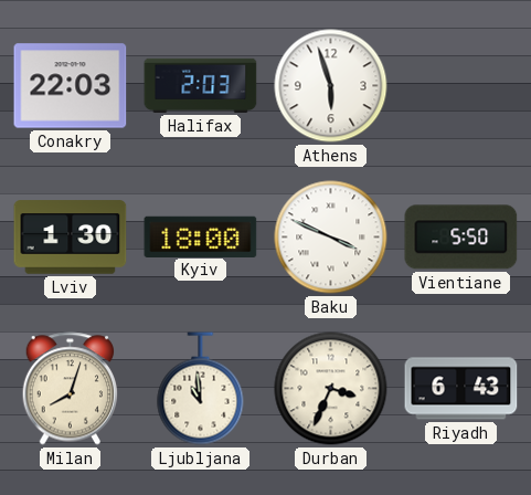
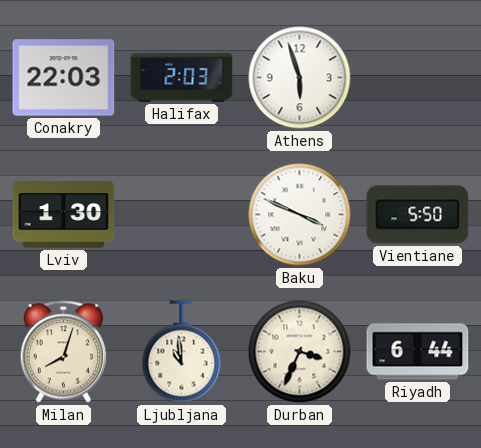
Kyiv: 18:00 -> none
Riyadh: 6:43 -> 6:44
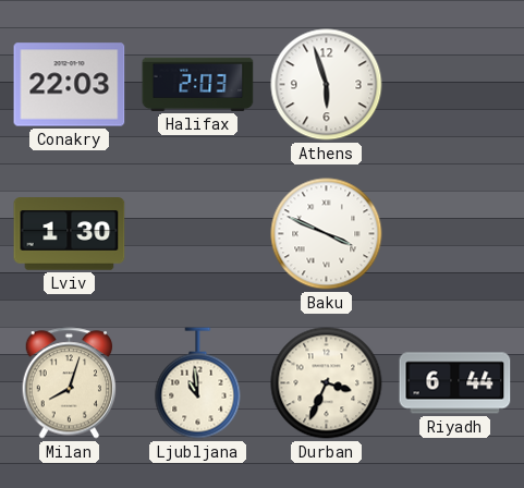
Vientiane: 5:50 -> none
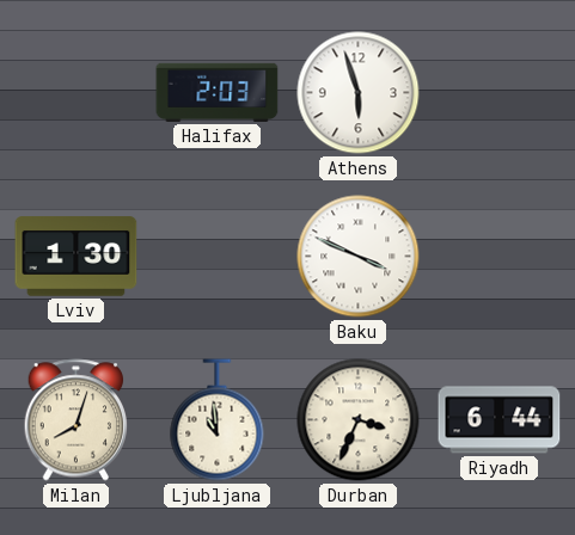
Conakry: 22:03 -> none
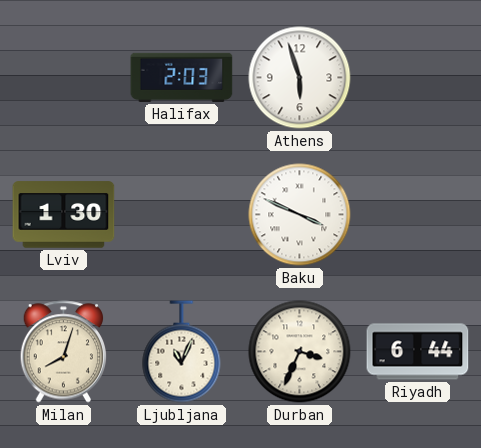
Ljubljana: 10:59 -> 11:04
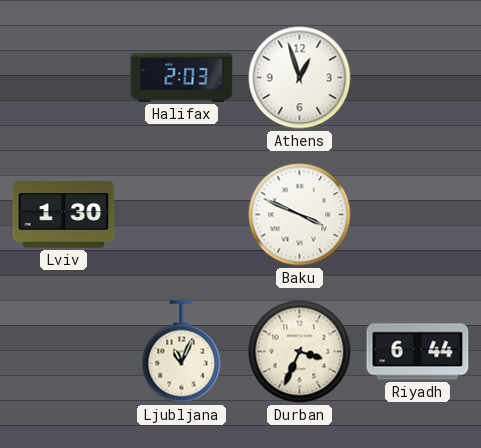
Athens: 5:57 -> 12:57
Milan: 8:03 -> none
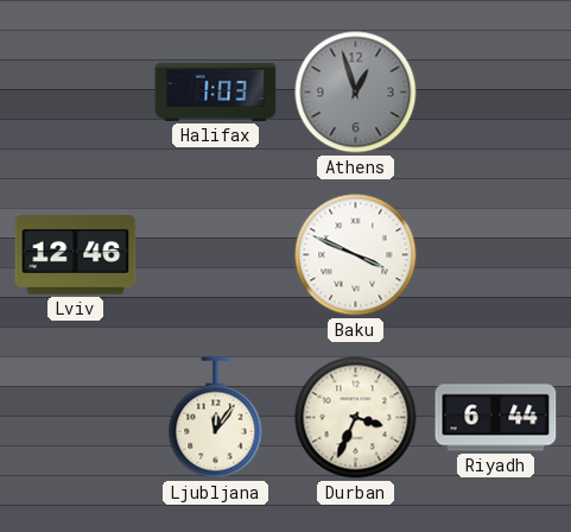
Halifax: 2:03 -> 1:03
Athens dial: white -> grey
Lviv: 1:30 -> 12:46
Ljubljana: 11:04 -> 12:06
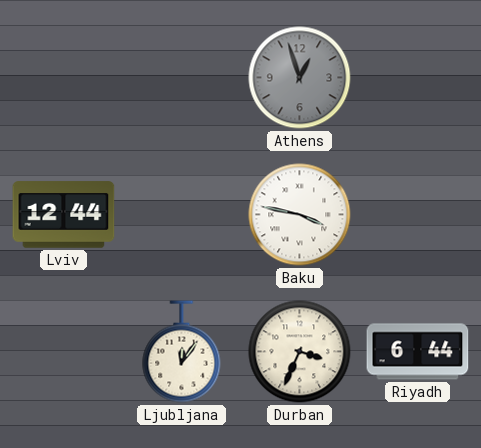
Halifax: 1:03 -> none
Lviv: 12:46 -> 12:44
Baku: 3:49 -> 3:47
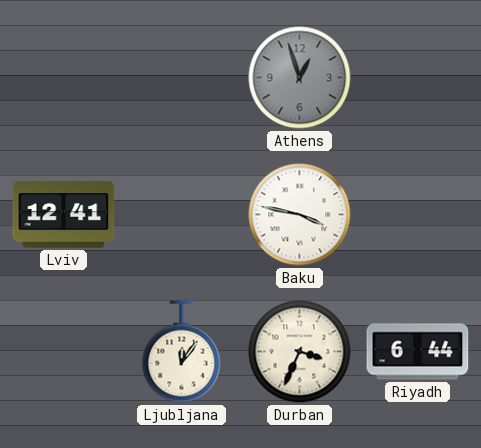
Lviv: 12:44 -> 12:41
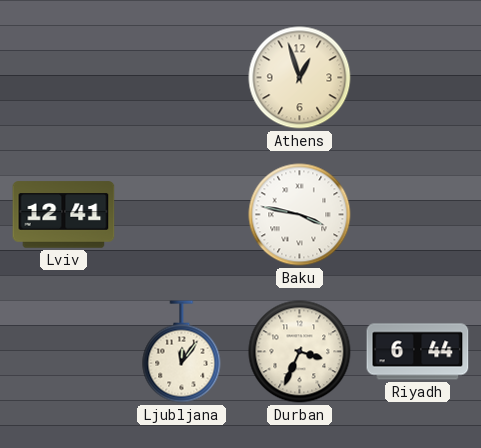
Athens dial: grey -> cream
